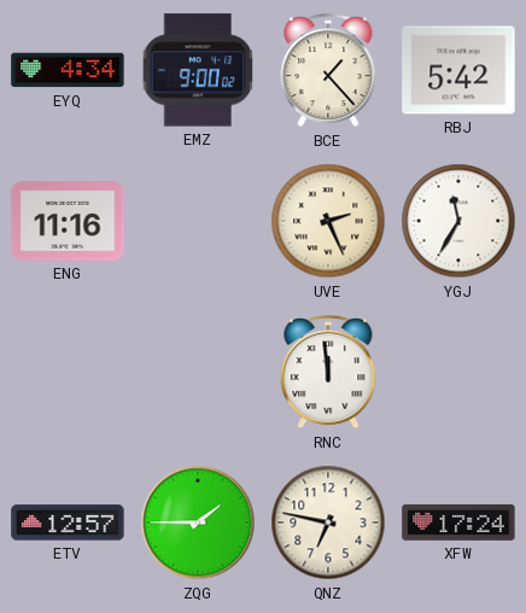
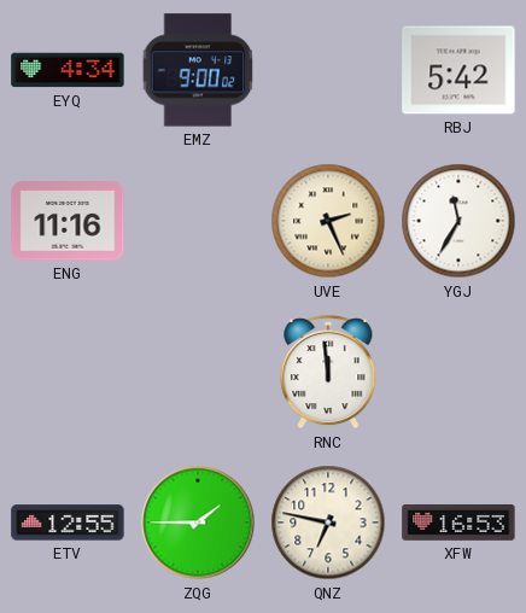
BCE: 1:23 -> none
ETV: 12:57 -> 12:55
XFW: 17:24 -> 16:53
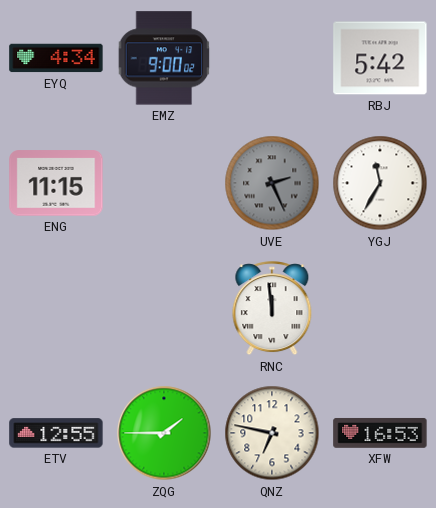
ENG: 11:16 -> 11:15
UVE dial: cream -> grey
